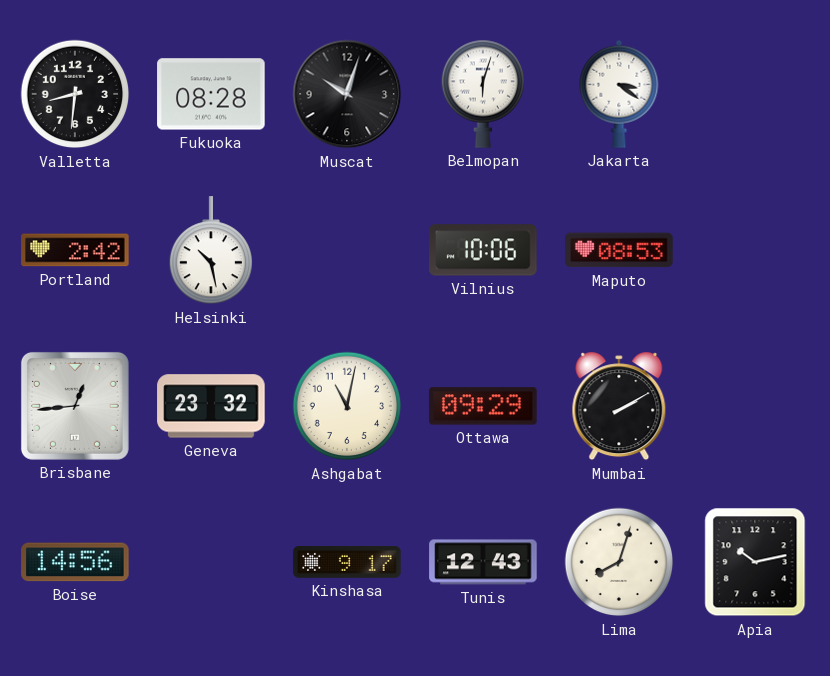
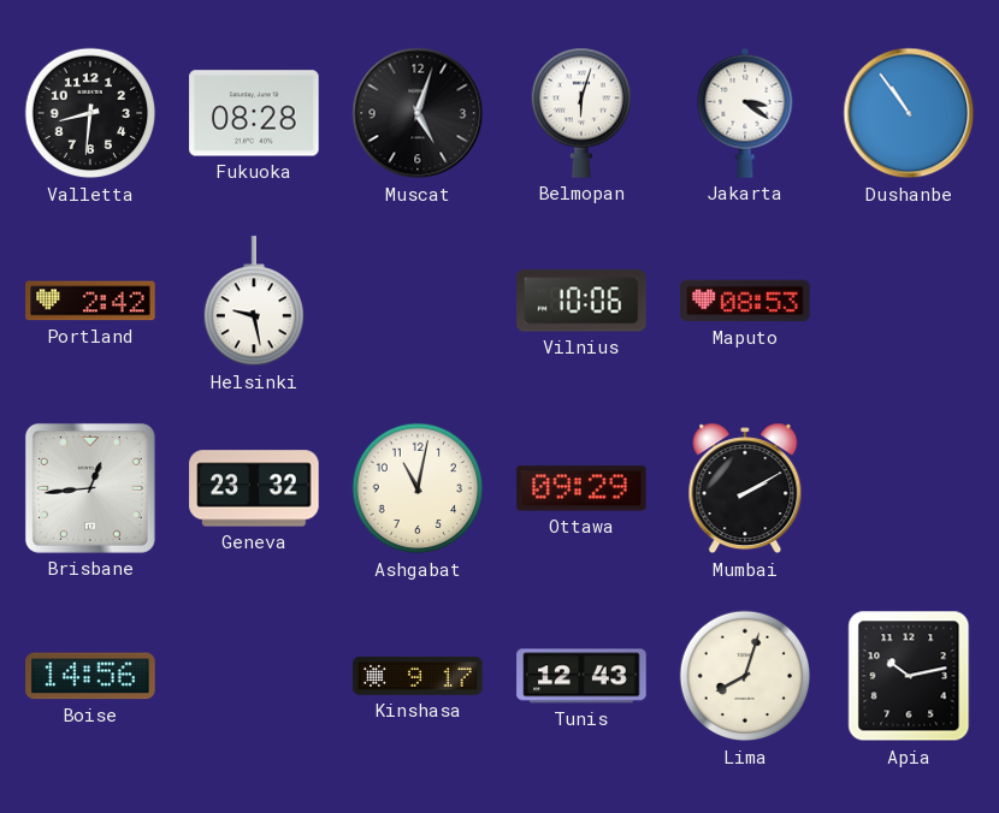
Muscat: 10:03 -> 5:03
Dushanbe: none -> 10:54
Helsinki: 10:28 -> 9:28
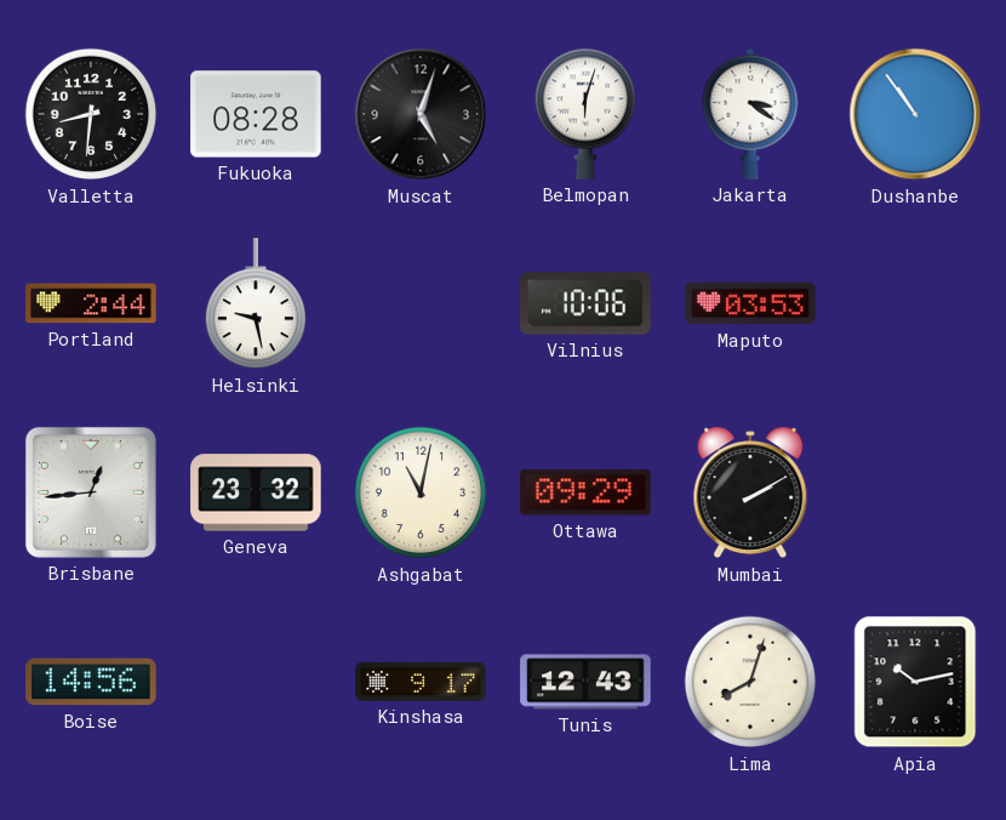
Portland: 2:42 -> 2:44
Maputo: 08:53 -> 03:53
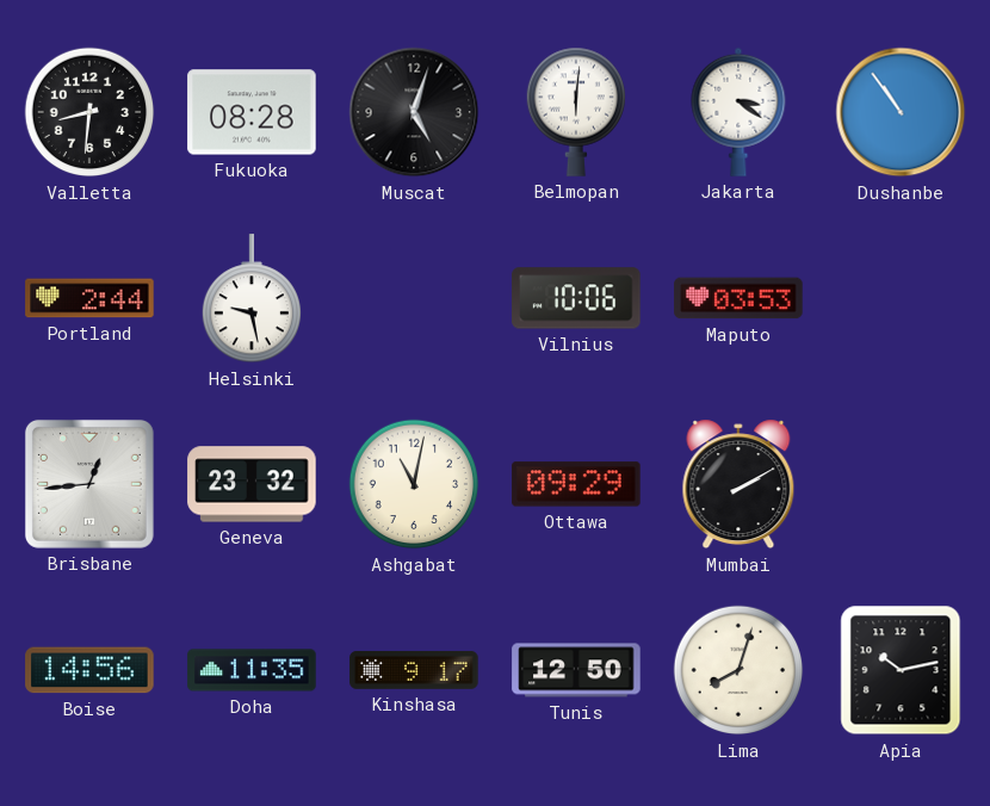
Belmopan: 6:03 -> 6:01
Doha: none -> 11:35
Tunis: 12:43 -> 12:50
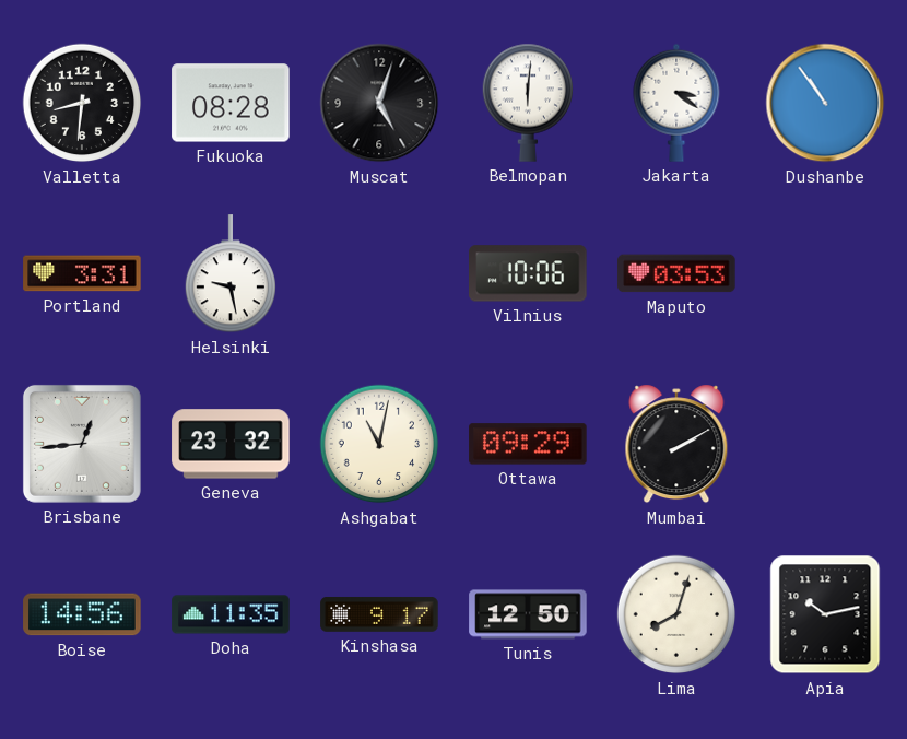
Portland: 2:44 -> 3:31
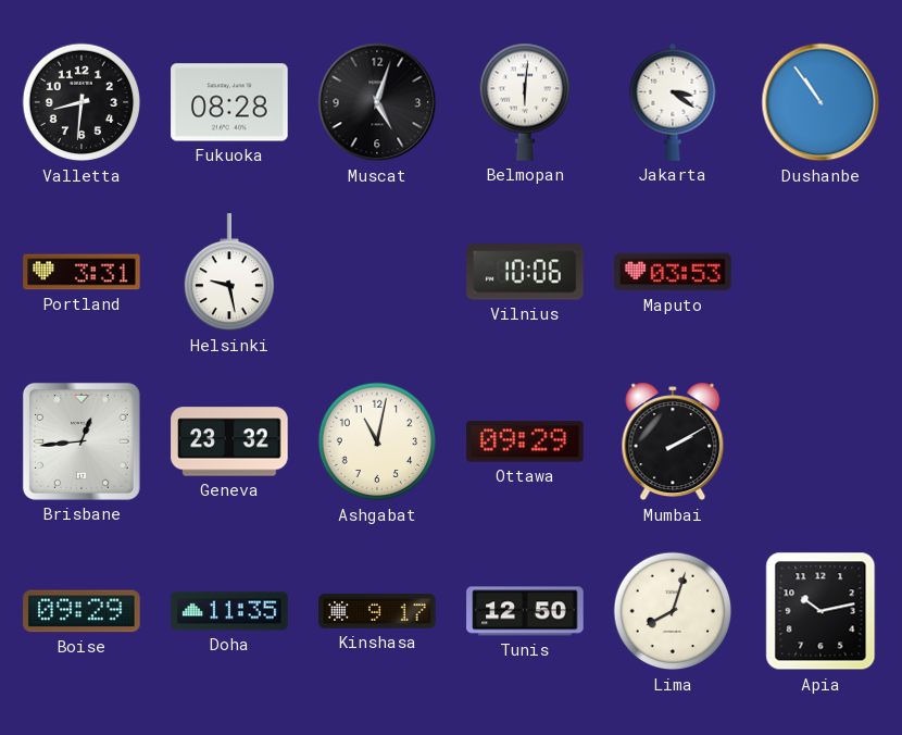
Boise: 14:56 -> 09:29
